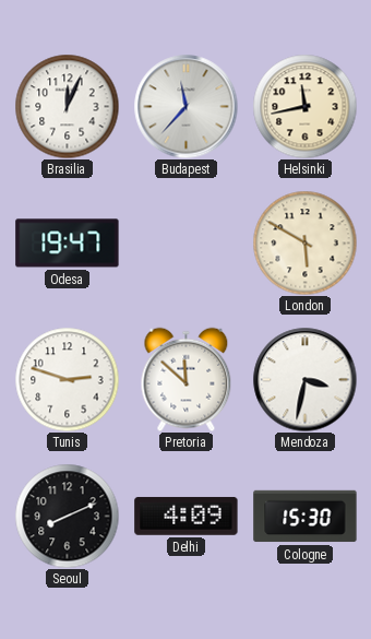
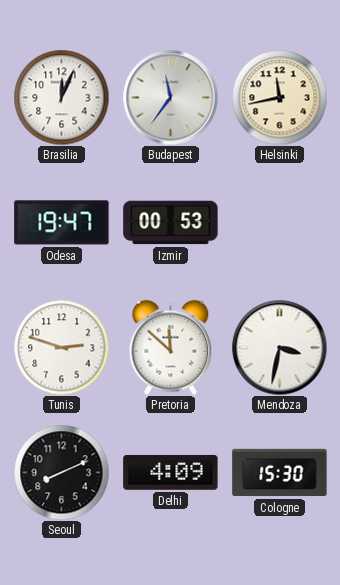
Budapest: 11:37 -> 11:36
Izmir: none -> 00:53
London: 5:50 -> none
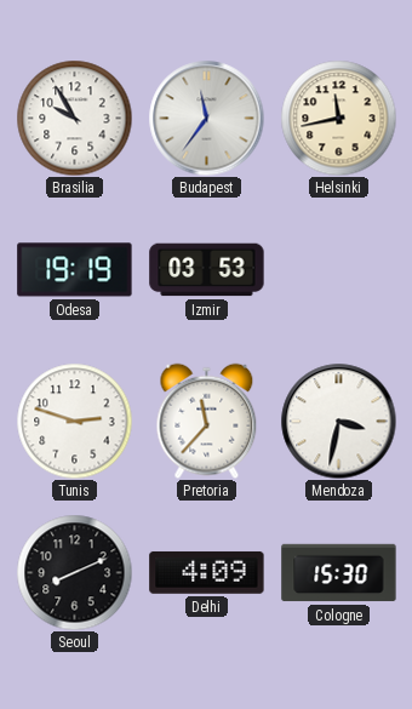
Brasilia: 12:04 -> 9:55
Odesa: 19:47 -> 19:19
Izmir: 00:53 -> 03:53
Pretoria: 11:52 -> 11:37
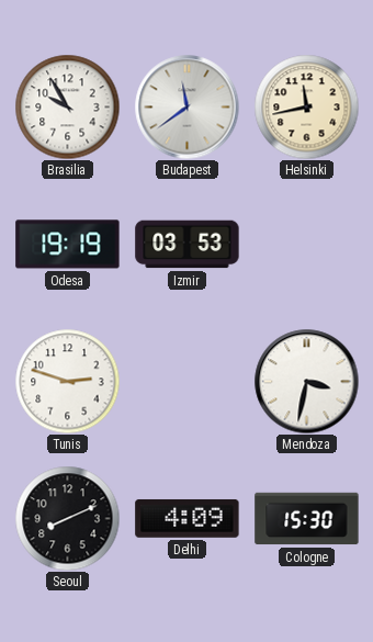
Budapest: 11:36 -> 11:39
Pretoria: 11:37 -> none
